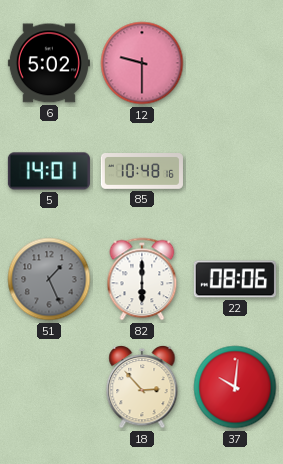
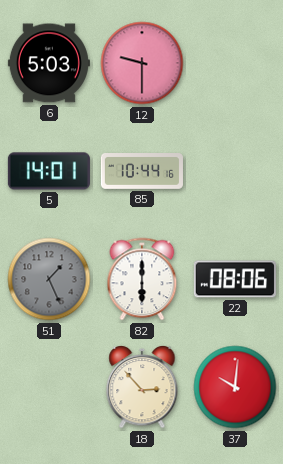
6: 5:02 -> 5:03
85: 10:48 -> 10:44
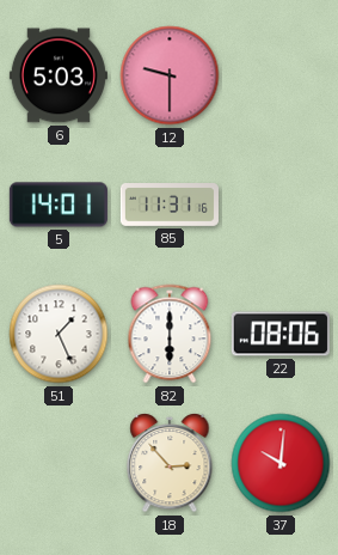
85: 10:44 -> 11:31
51 dial: grey -> white
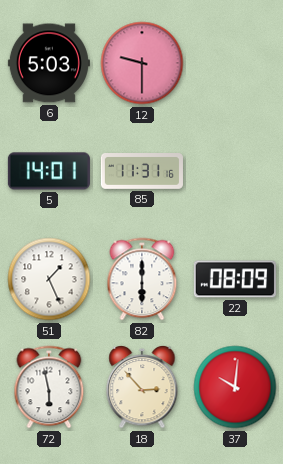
22: 08:06 -> 08:09
72: none -> 5:58
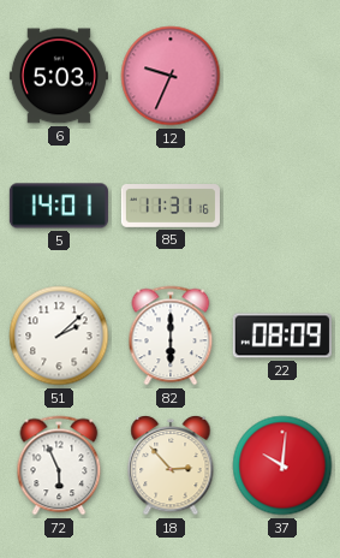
12: 9:30 -> 9:34
51: 1:26 -> 2:08
72: 5:58 -> 5:56
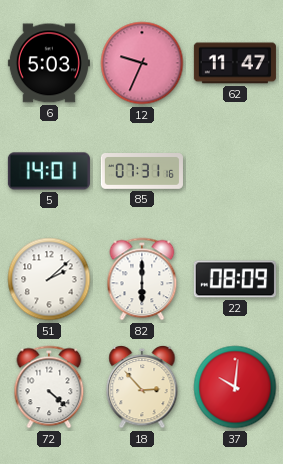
62: none -> 11:47
85: 11:31 -> 07:31
72: 5:56 -> 4:22
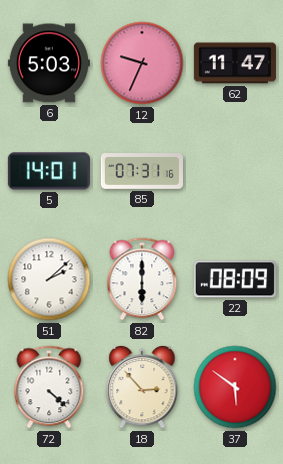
37: 10:01 -> 5:51
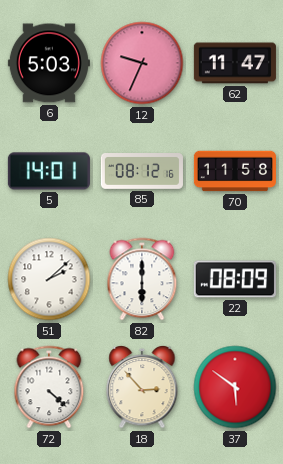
85: 07:31 -> 08:12
70: none -> 11:58
